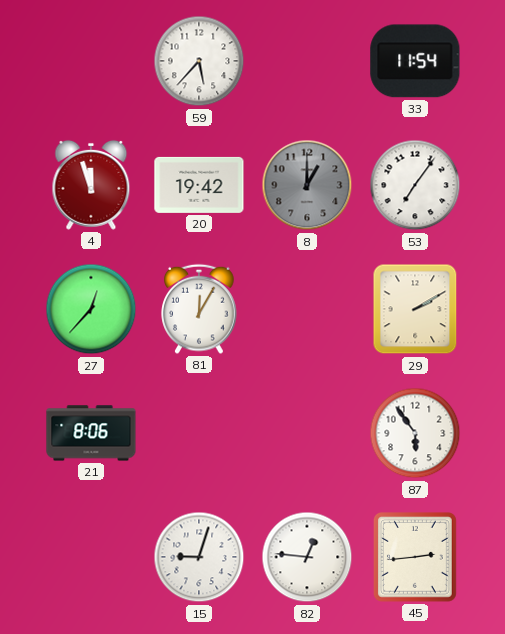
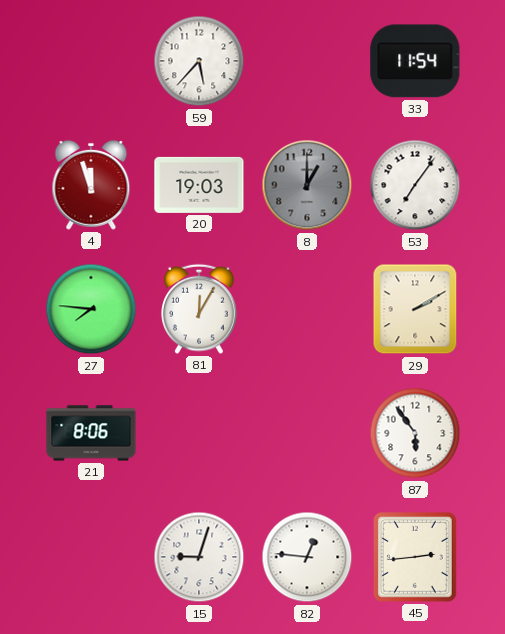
20: 19:42 -> 19:03
27: 12:37 -> 7:46
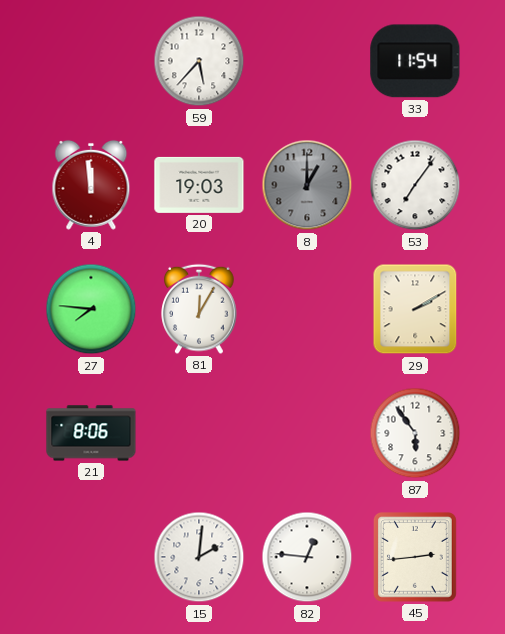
4: 11:57 -> 11:59
15: 9:03 -> 2:01
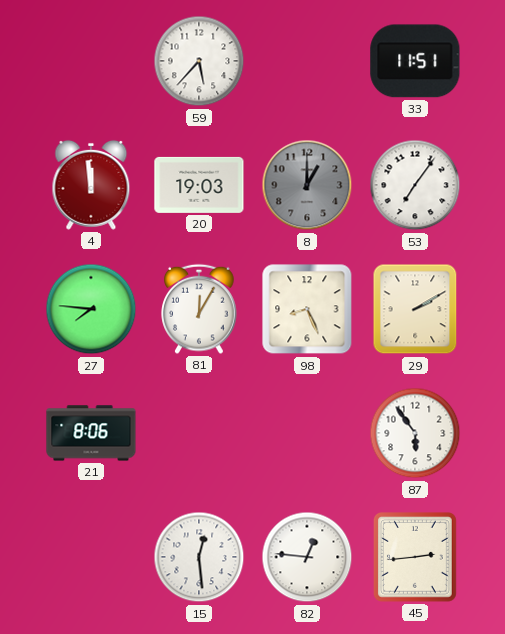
33: 11:54 -> 11:51
98: none -> 8:26
15: 2:01 -> 12:29
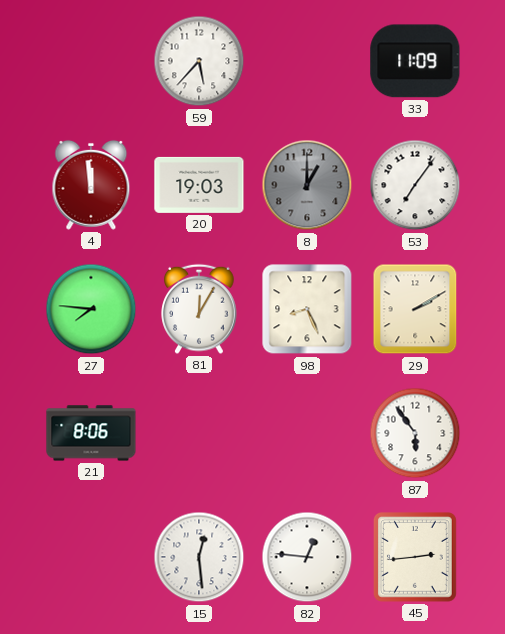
33: 11:51 -> 11:09
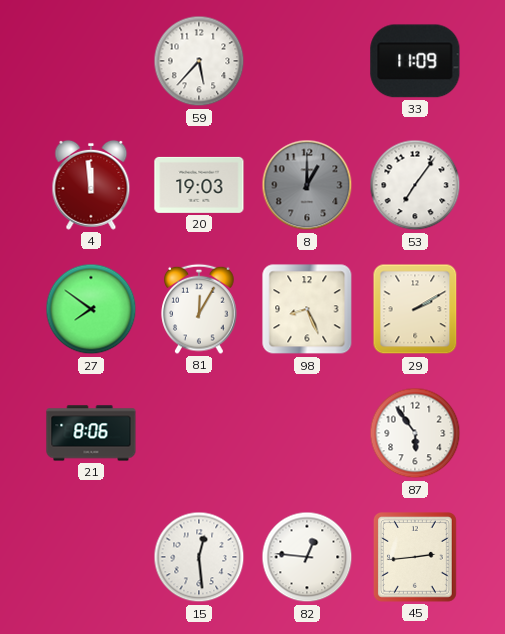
27: 7:46 -> 7:51
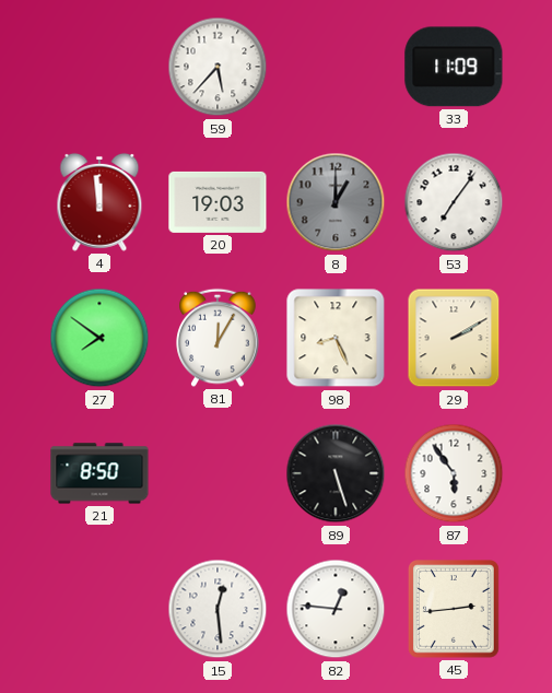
21: 8:06 -> 8:50
89: none -> 5:27
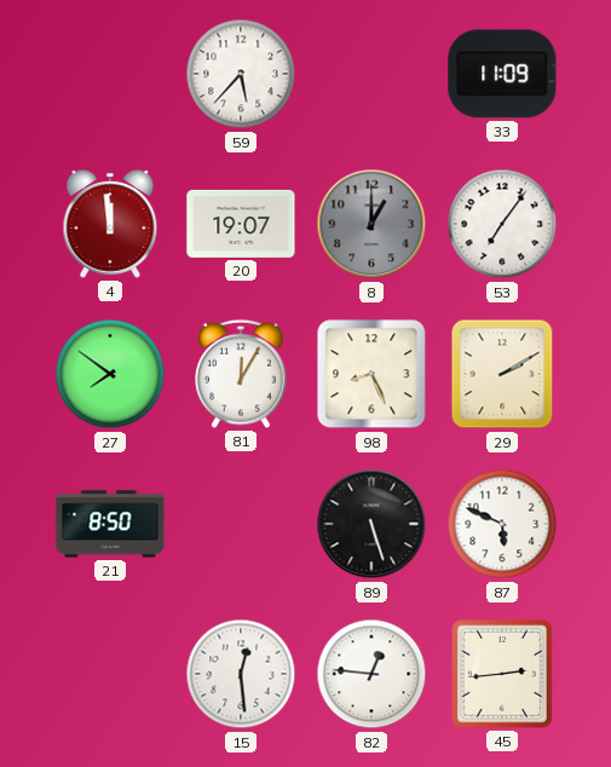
20: 19:03 -> 19:07
87: 5:54 -> 5:49
